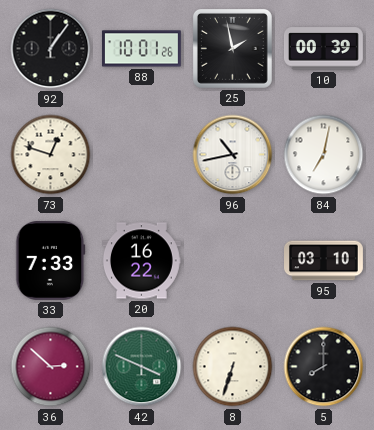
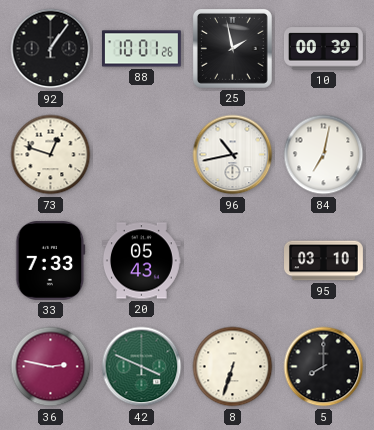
20: 16:22 -> 05:43
36: 2:52 -> 2:47
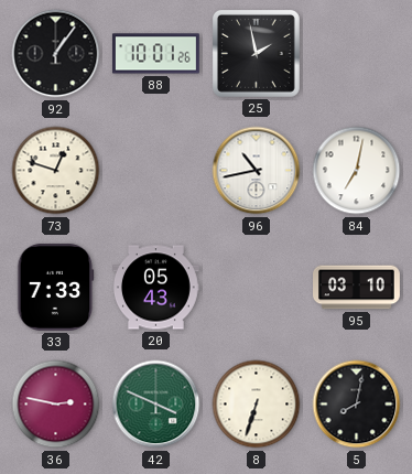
10: 00:39 -> none
5: 8:00 -> 8:02
